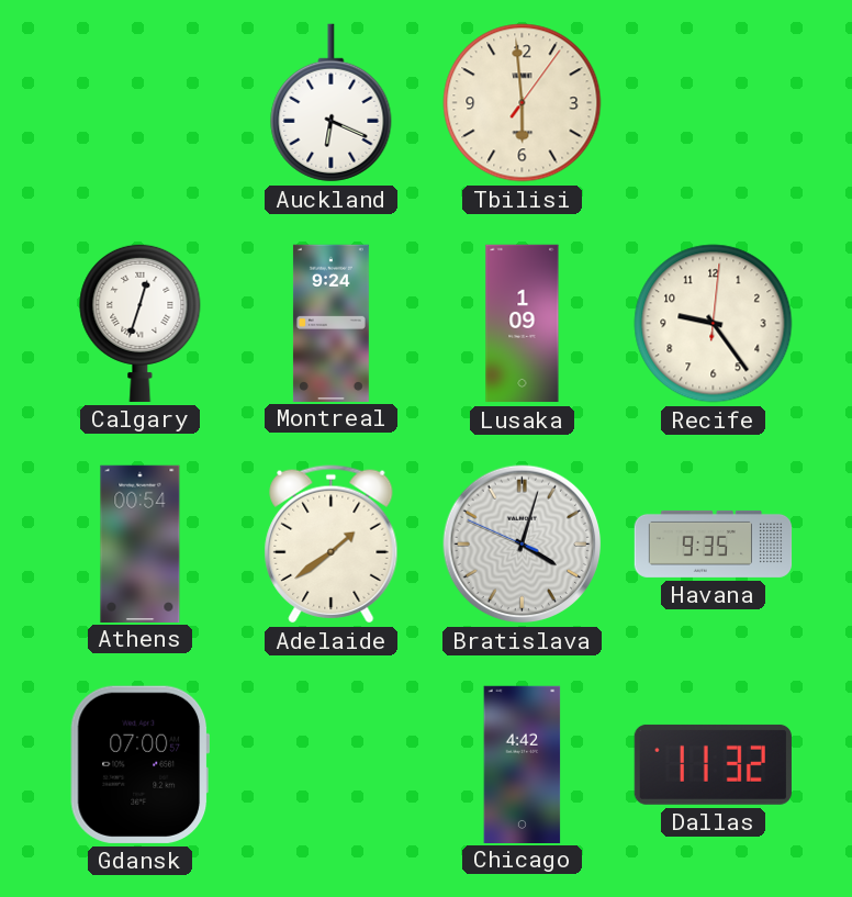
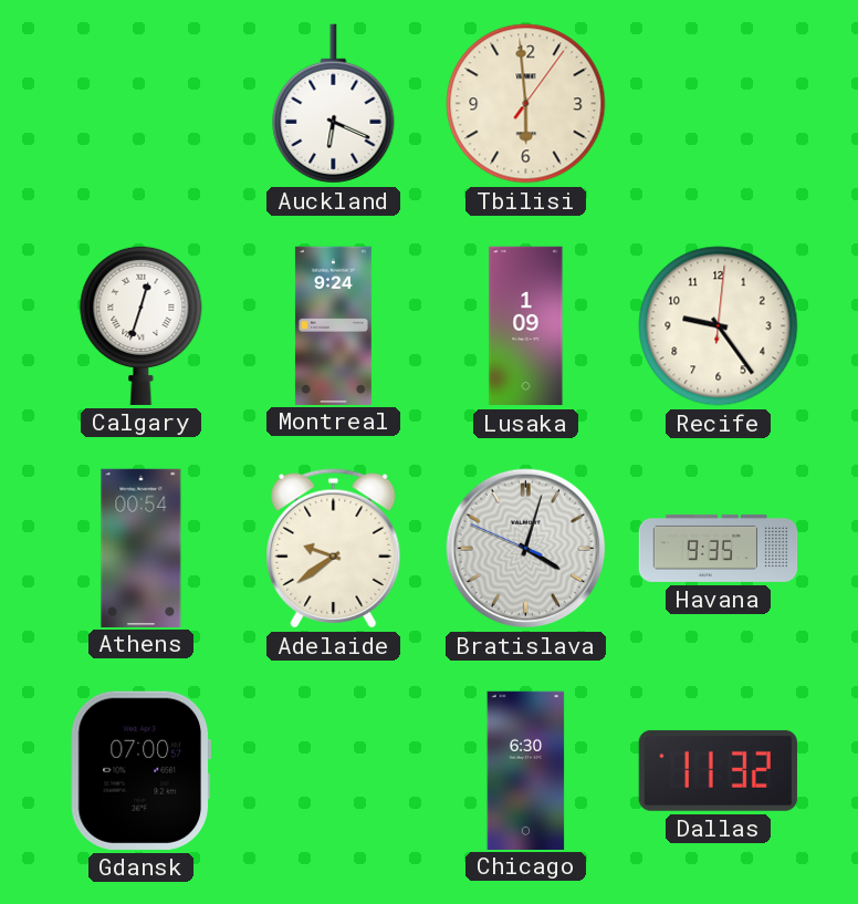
Adelaide: 1:39 -> 9:39
Chicago: 4:42 -> 6:30
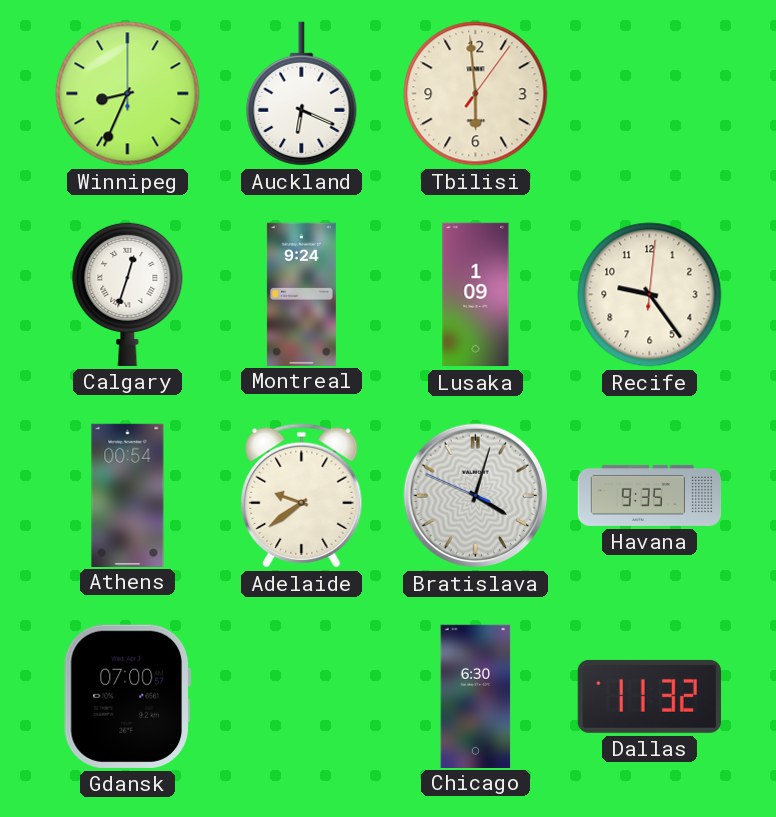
Winnipeg: none -> 8:34
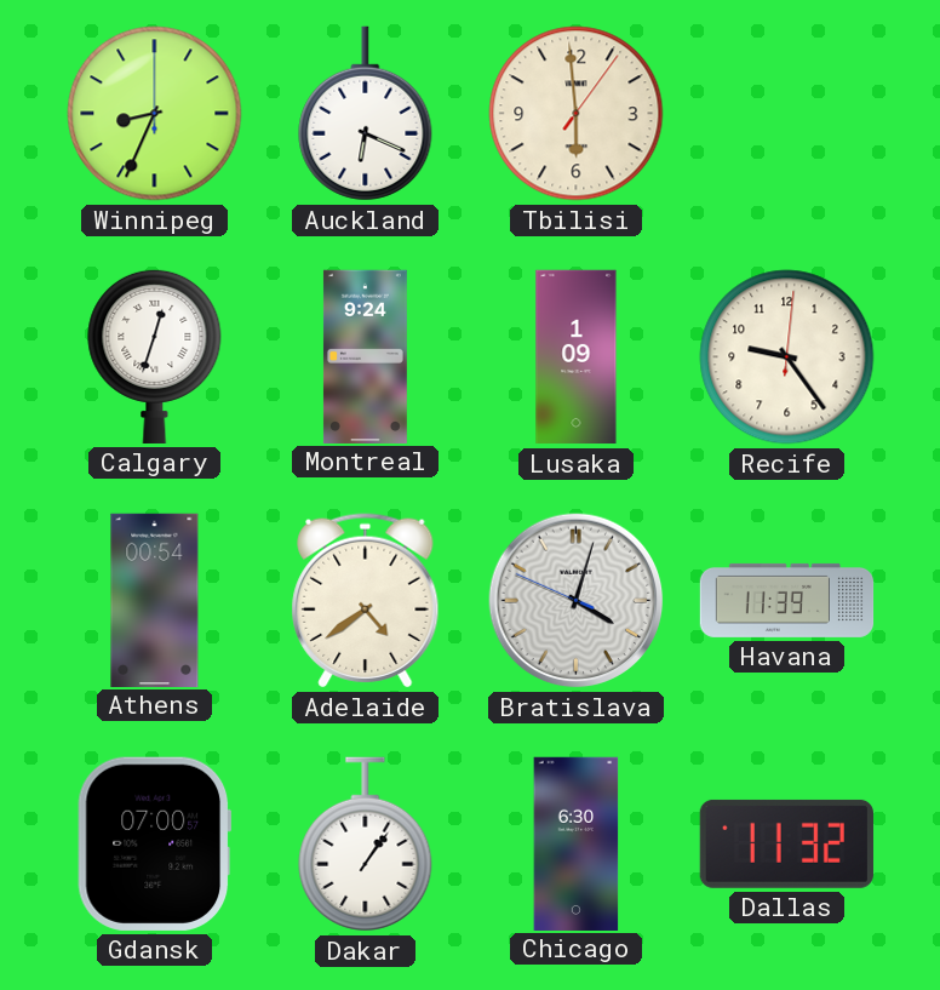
Adelaide: 9:39 -> 4:39
Havana: 9:35 -> 11:39
Dakar: none -> 1:06
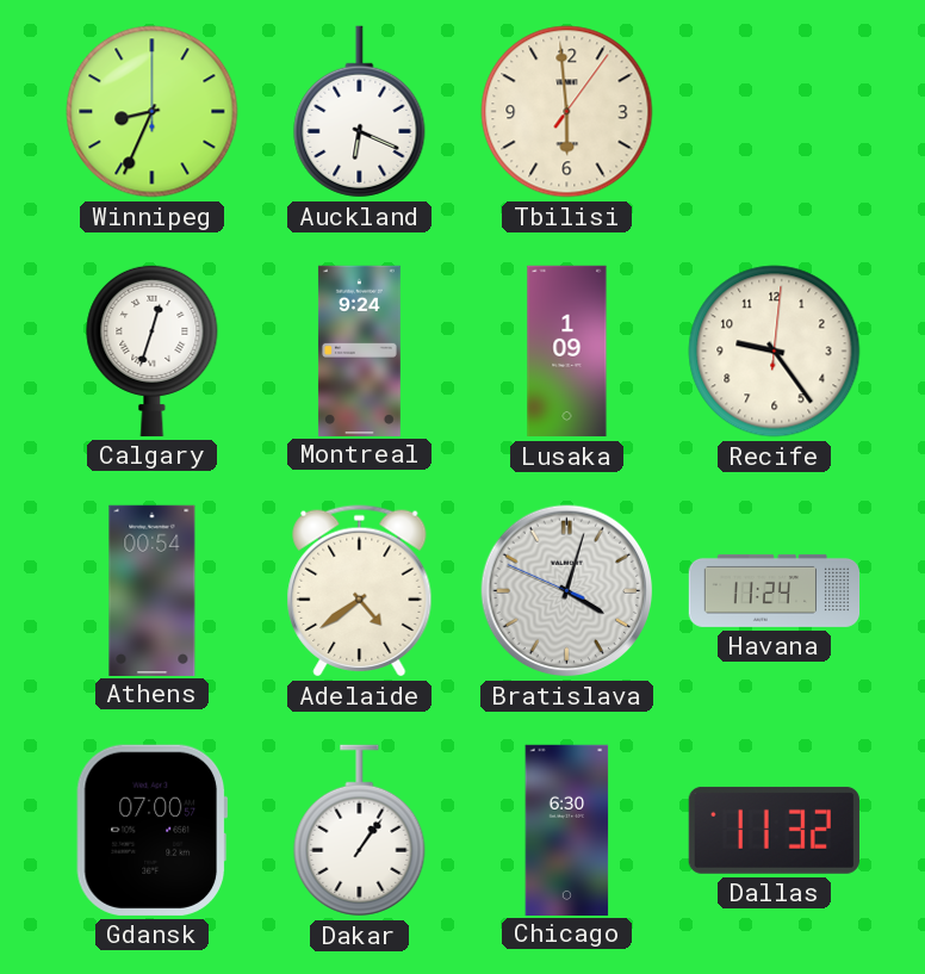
Havana: 11:39 -> 11:24
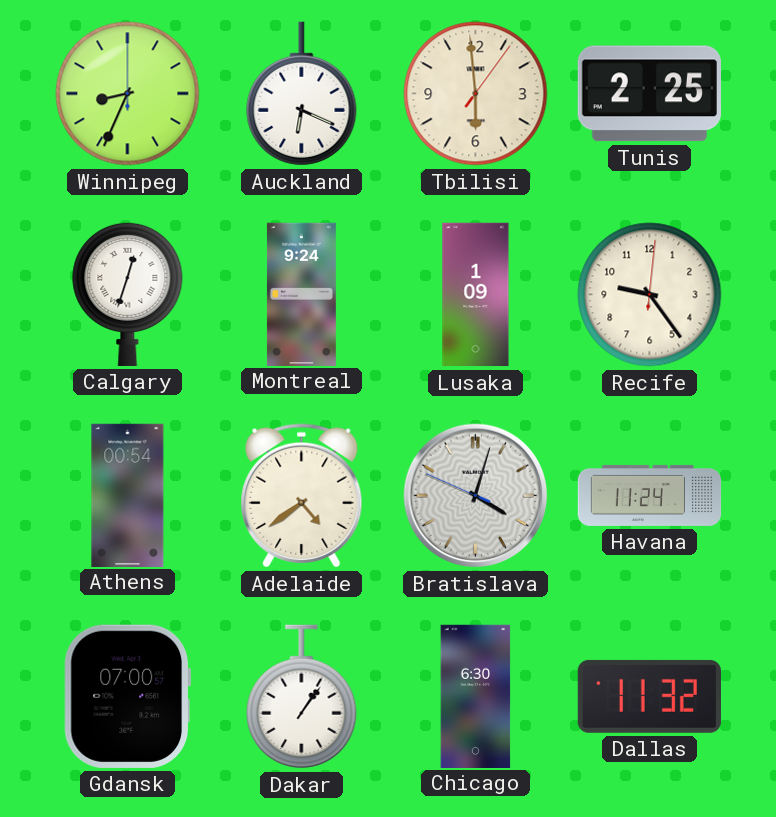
Tunis: none -> 2:25
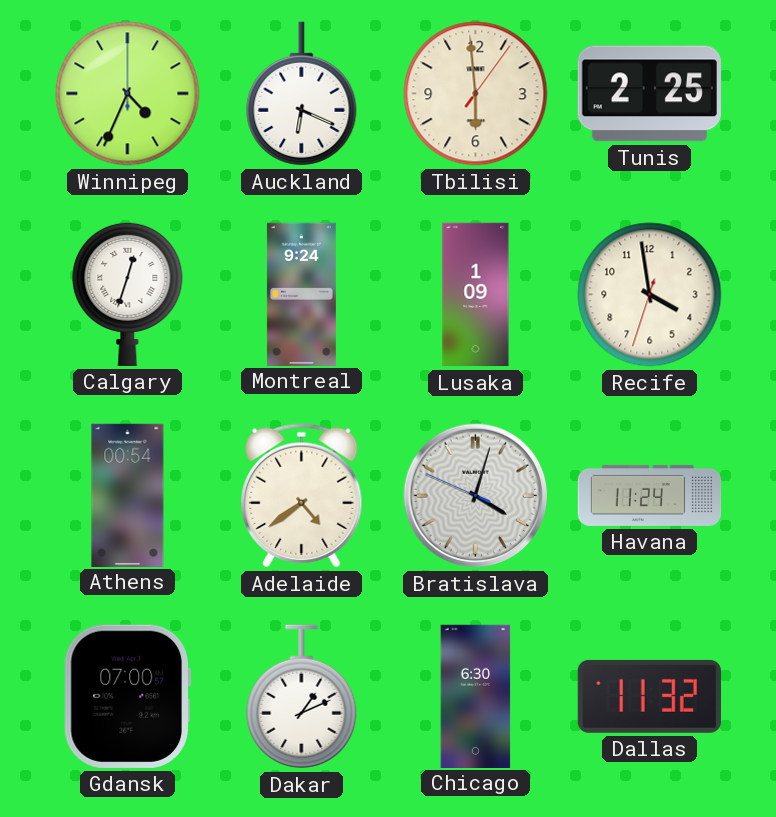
Winnipeg: 8:34 -> 4:34
Recife: 9:24 -> 3:58
Dakar: 1:06 -> 1:11
